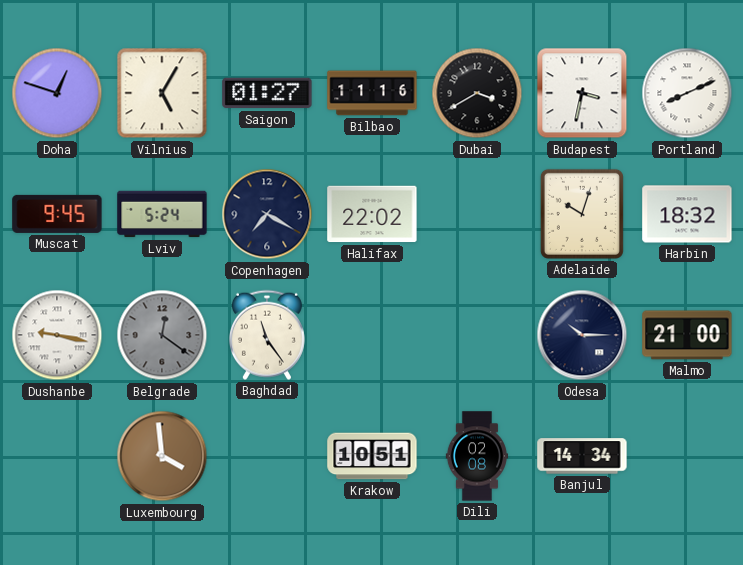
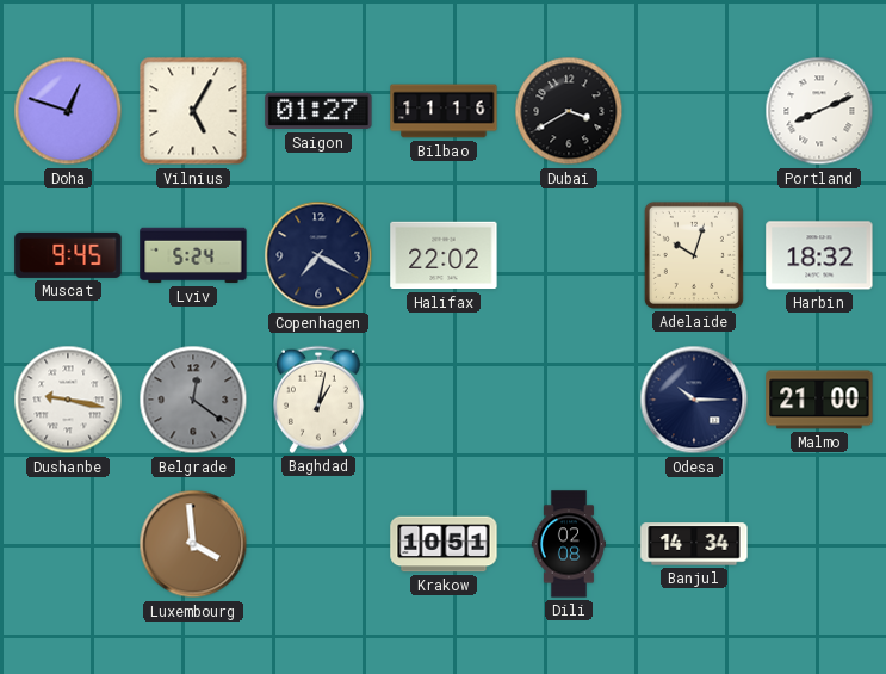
Budapest: 3:32 -> none
Baghdad: 11:24 -> 1:02
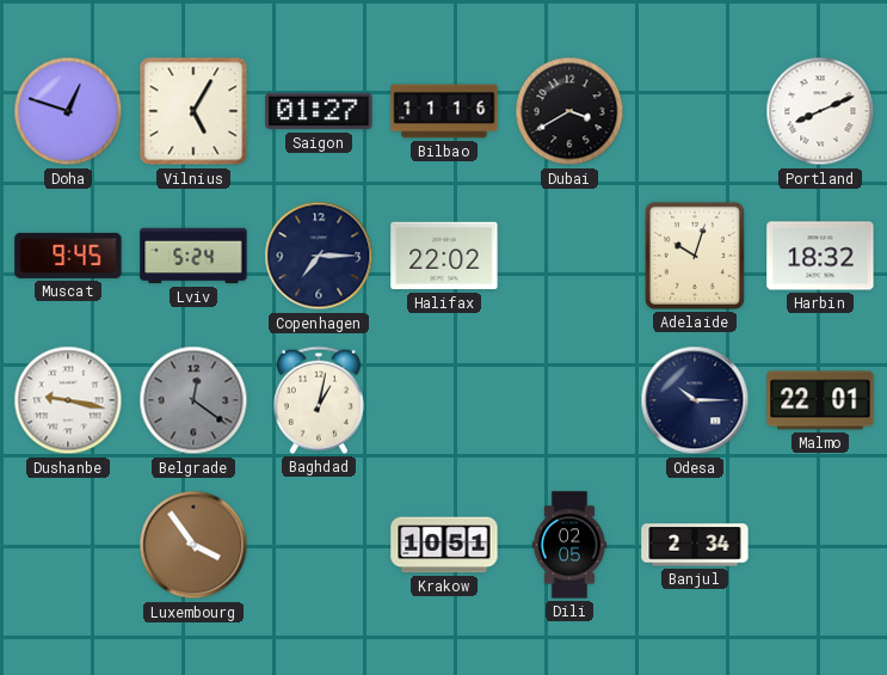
Copenhagen: 7:20 -> 7:15
Malmo: 21:00 -> 22:01
Luxembourg: 3:59 -> 3:54
Dili: 02:08 -> 02:05
Banjul: 14:34 -> 2:34
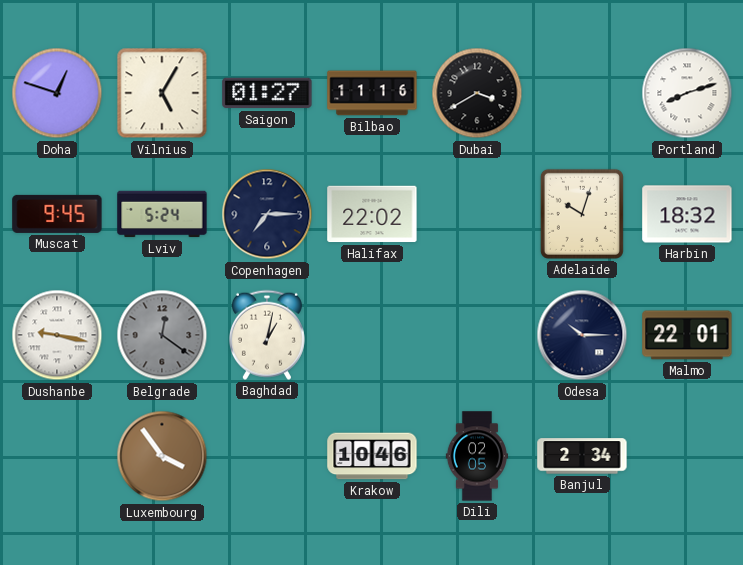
Portland: 8:11 -> 8:12
Krakow: 10:51 -> 10:46
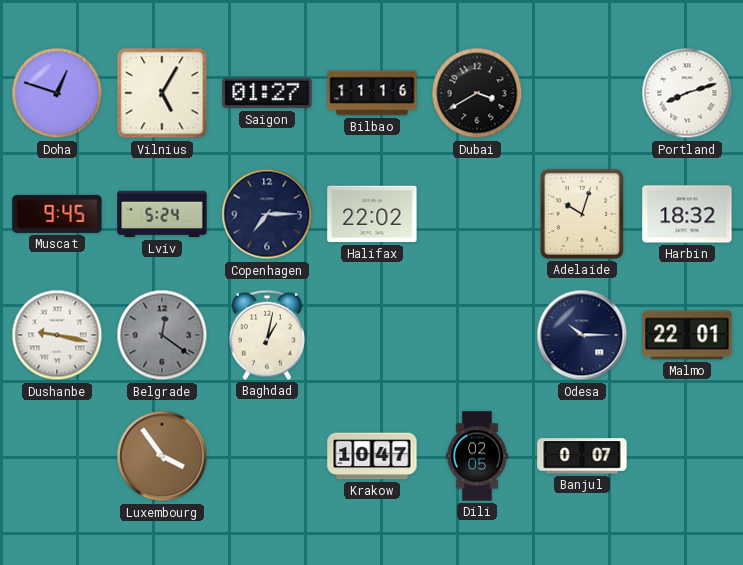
Krakow: 10:46 -> 10:47
Banjul: 2:34 -> 0:07
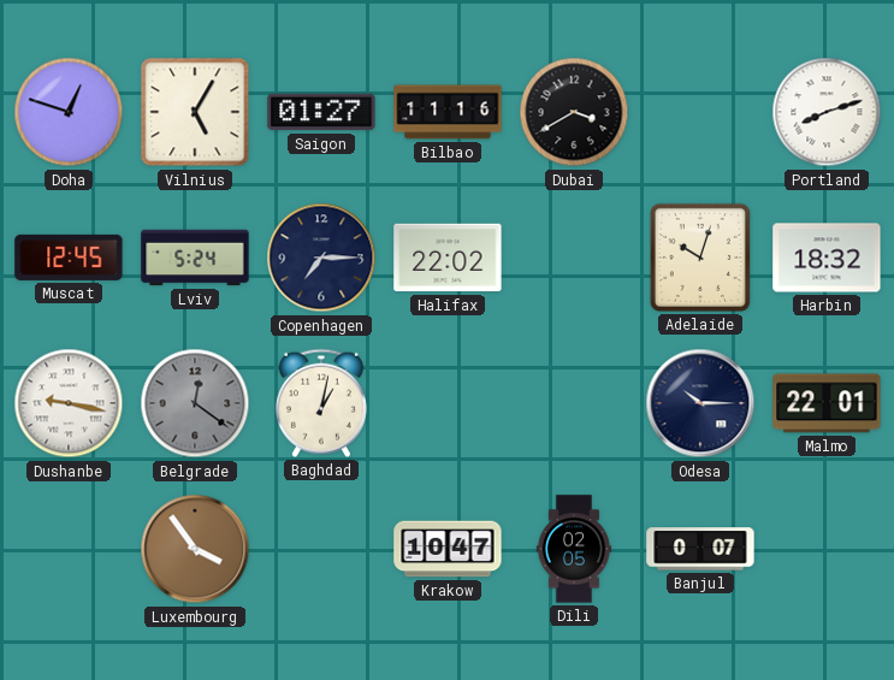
Muscat: 9:45 -> 12:45
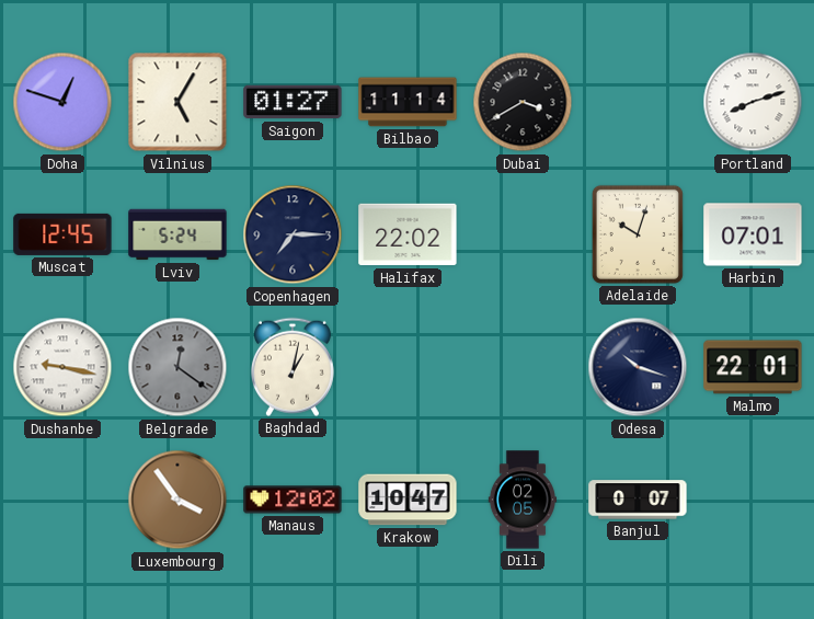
Bilbao: 11:16 -> 11:14
Harbin: 18:32 -> 07:01
Odesa: 10:15 -> 10:18
Manaus: none -> 12:02
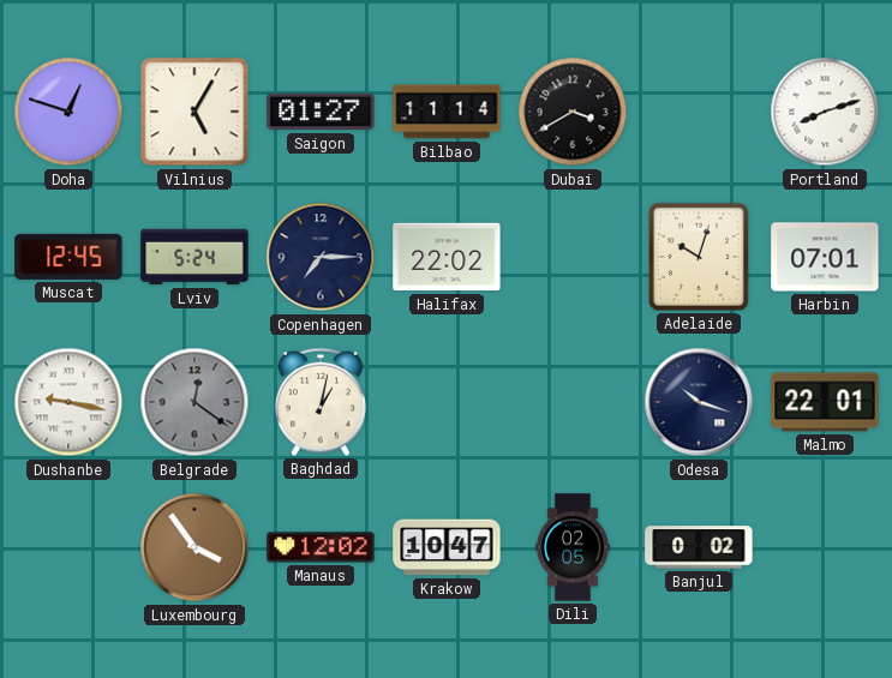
Banjul: 0:07 -> 0:02
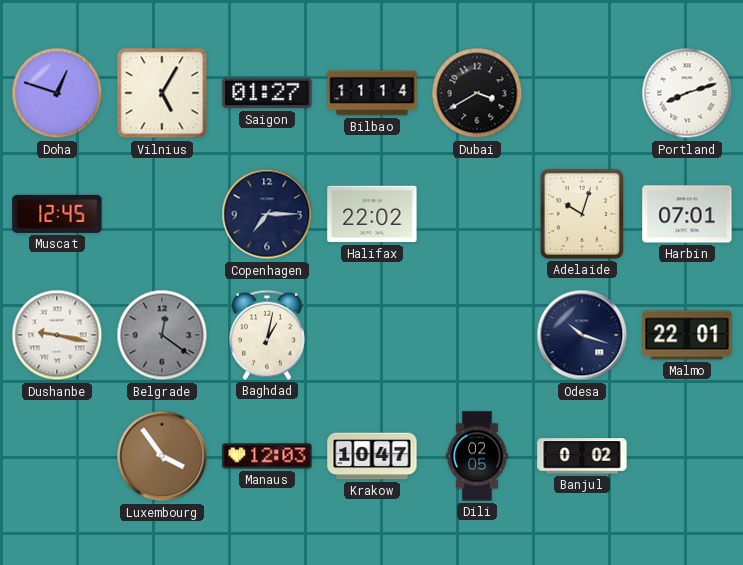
Lviv: 5:24 -> none
Manaus: 12:02 -> 12:03
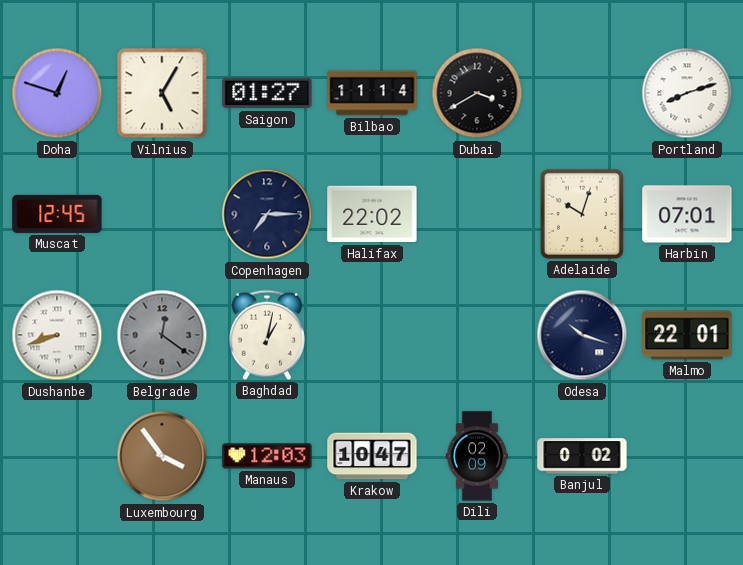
Dushanbe: 9:17 -> 8:42
Dili: 02:05 -> 02:09
